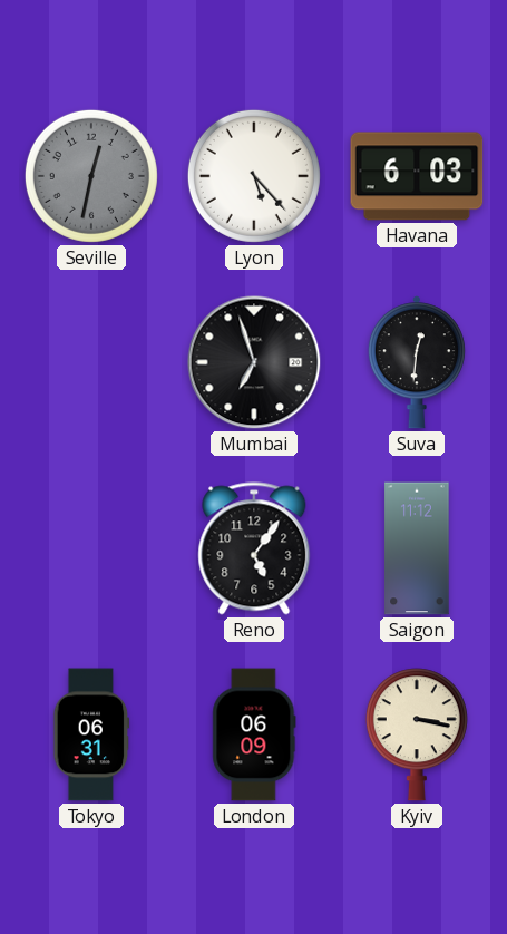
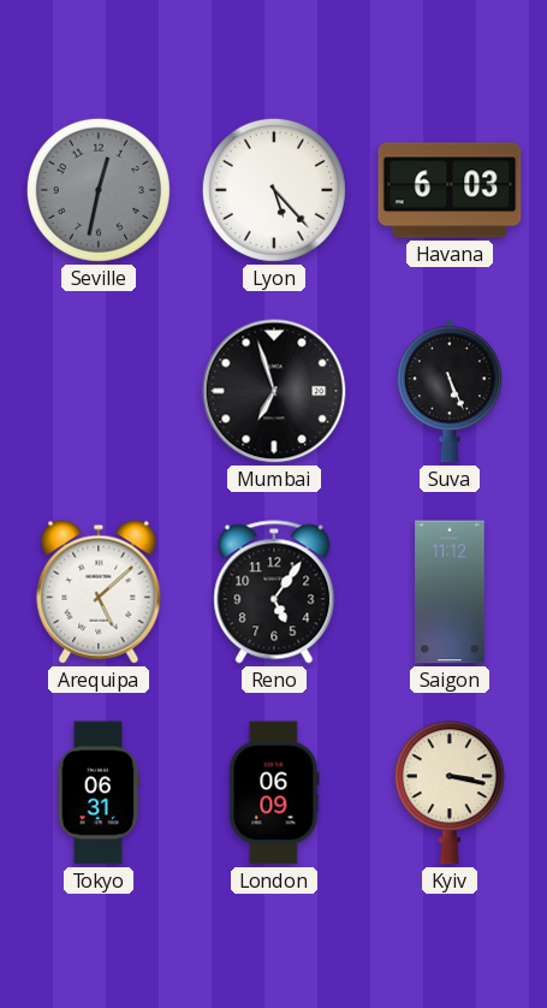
Suva: 12:31 -> 5:26
Arequipa: none -> 5:08
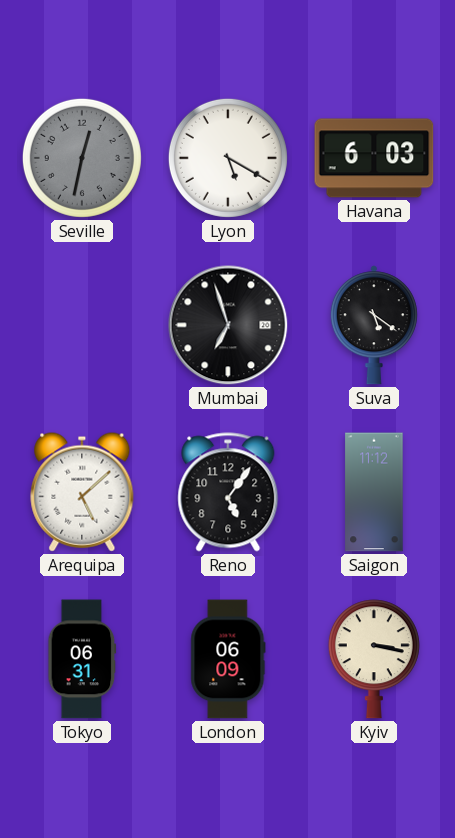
Lyon: 5:23 -> 5:20
Suva: 5:26 -> 5:21
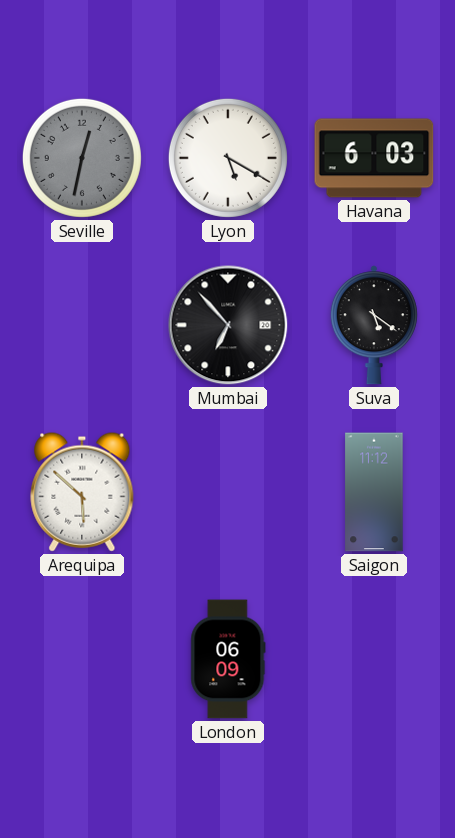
Mumbai: 6:57 -> 6:53
Arequipa: 5:08 -> 5:52
Reno: 5:06 -> none
Tokyo: 06:31 -> none
Kyiv: 3:17 -> none
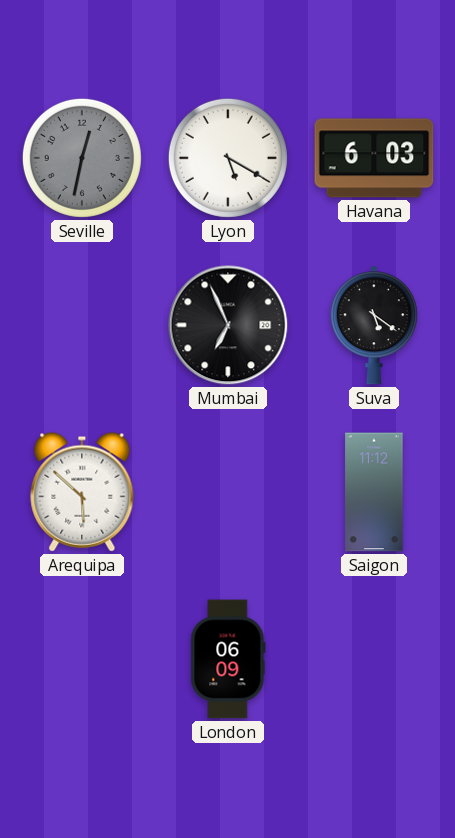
Mumbai: 6:53 -> 6:56
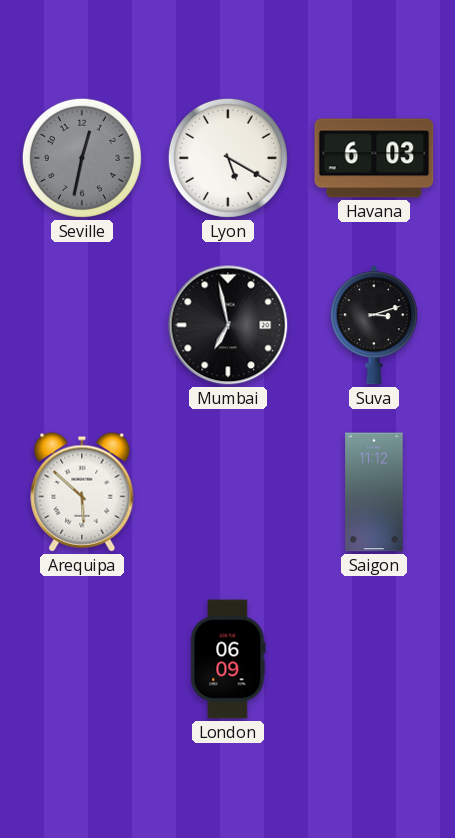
Mumbai: 6:56 -> 6:58
Suva: 5:21 -> 3:12
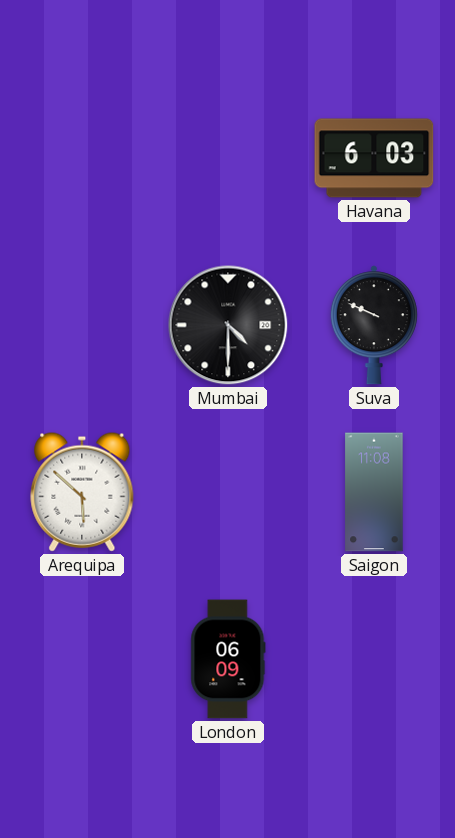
Seville: 12:32 -> none
Lyon: 5:20 -> none
Mumbai: 6:58 -> 4:30
Suva: 3:12 -> 9:49
Saigon: 11:12 -> 11:08
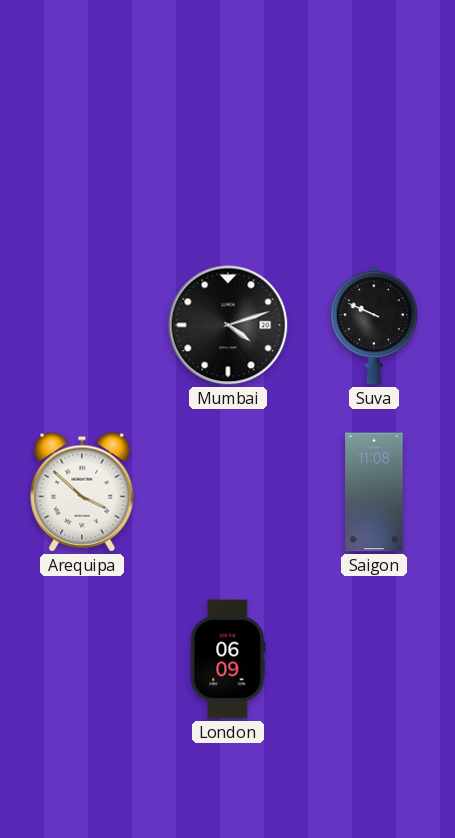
Havana: 6:03 -> none
Mumbai: 4:30 -> 4:12
Arequipa: 5:52 -> 3:52
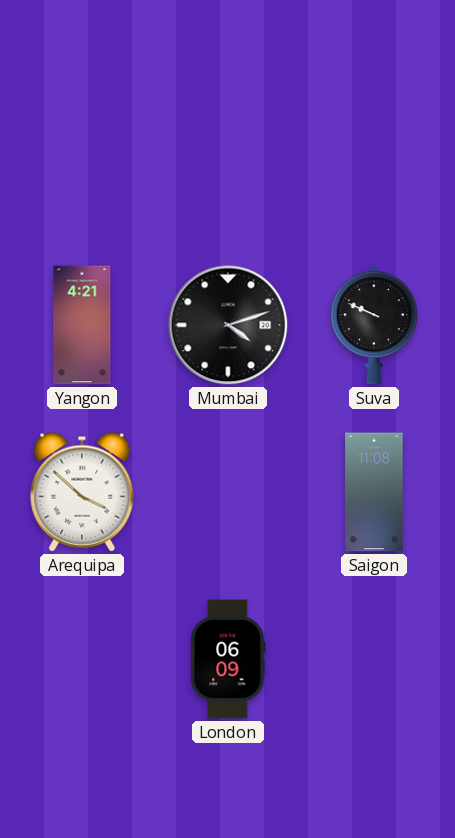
Yangon: none -> 4:21
